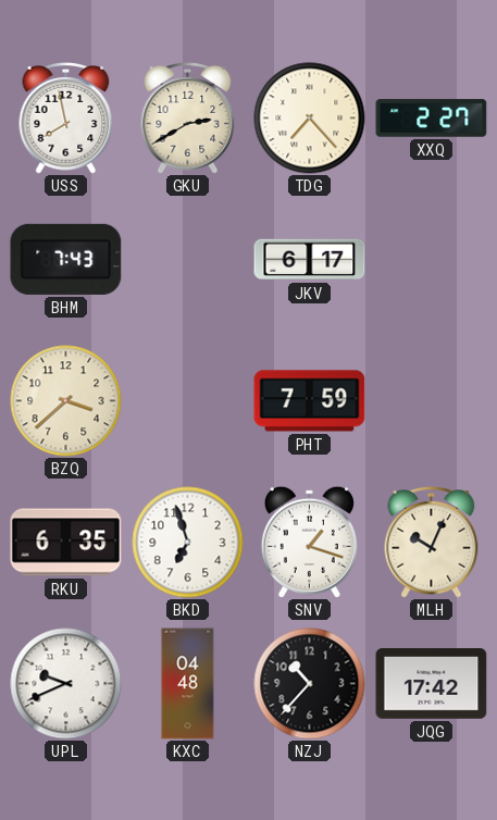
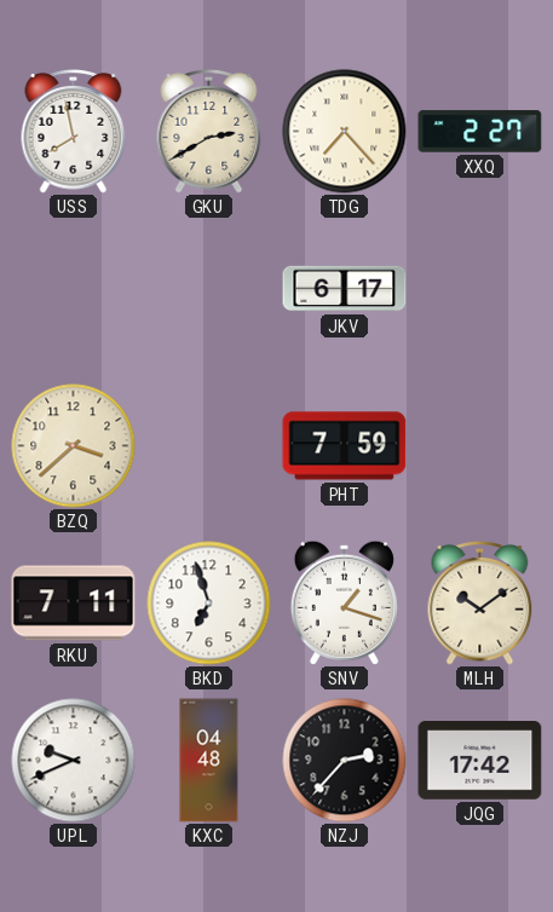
BHM: 7:43 -> none
RKU: 6:35 -> 7:11
MLH: 10:04 -> 10:09
NZJ: 10:37 -> 2:37
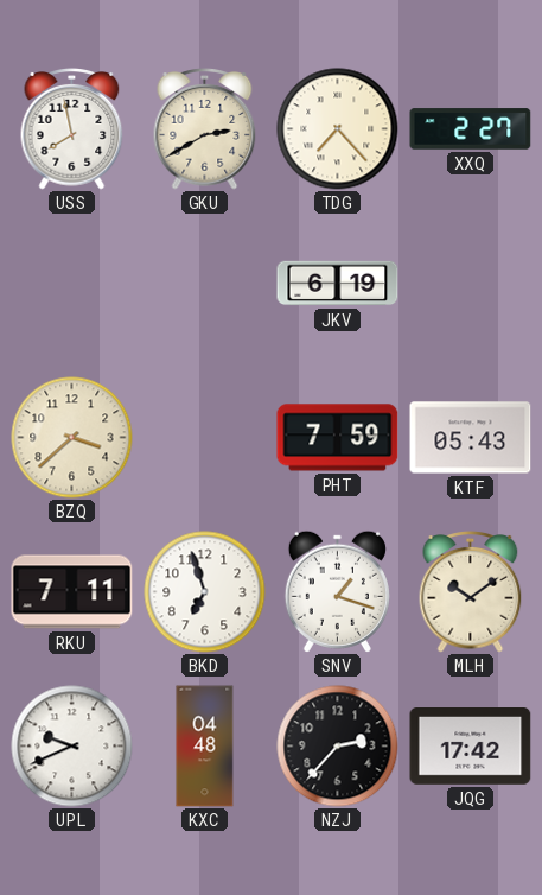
JKV: 6:17 -> 6:19
KTF: none -> 05:43
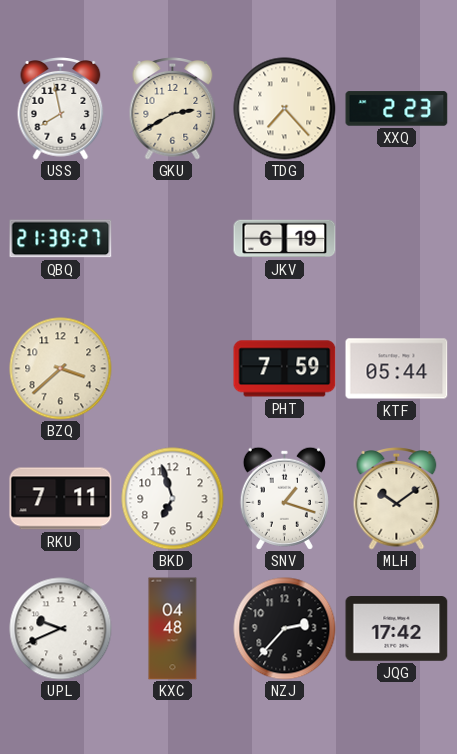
XXQ: 2:27 -> 2:23
QBQ: none -> 21:39
KTF: 05:43 -> 05:44
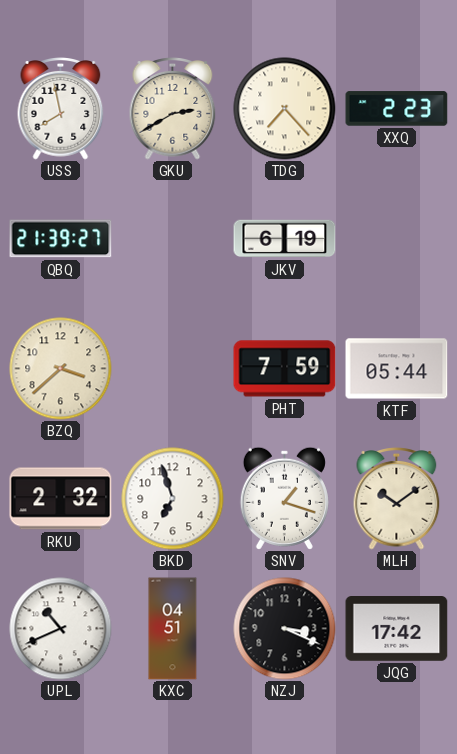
RKU: 7:11 -> 2:32
UPL: 9:41 -> 10:41
KXC: 04:48 -> 04:51
NZJ: 2:37 -> 3:19
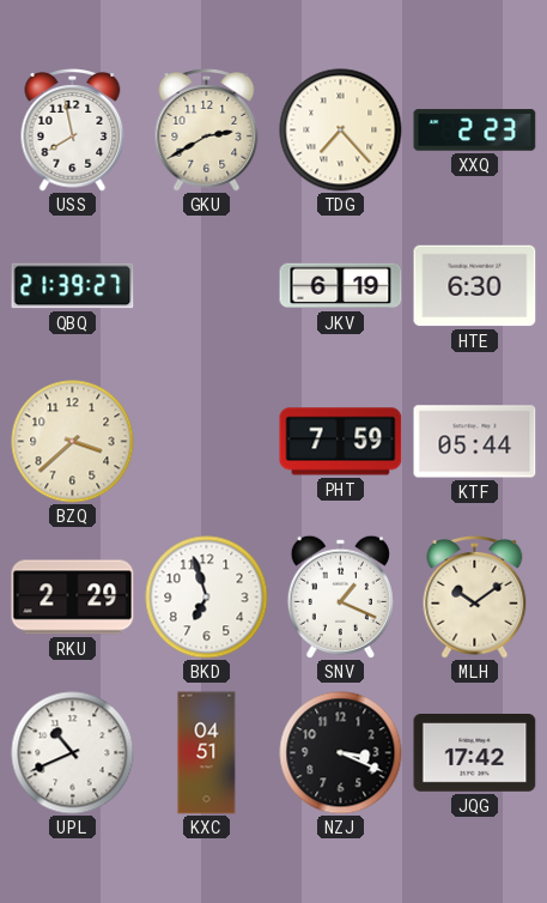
HTE: none -> 6:30
RKU: 2:32 -> 2:29
SNV: 1:18 -> 1:19
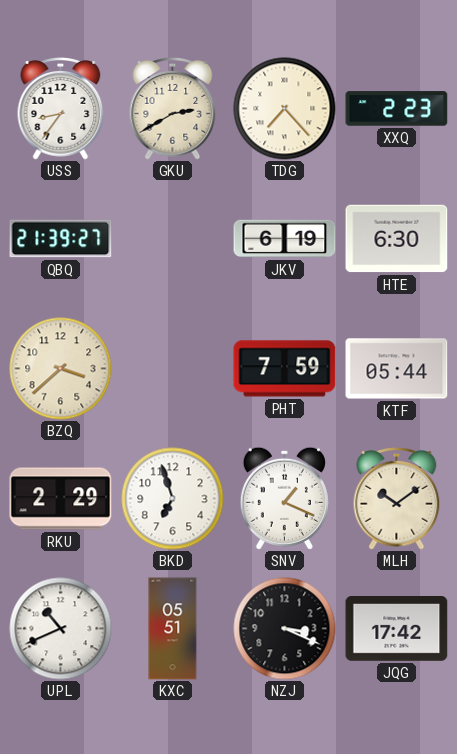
USS: 7:58 -> 8:36
KXC: 04:51 -> 05:51
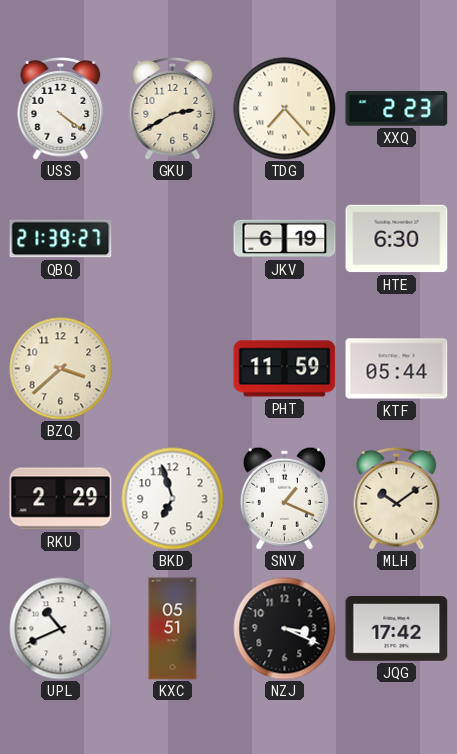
USS: 8:36 -> 4:21
PHT: 7:59 -> 11:59
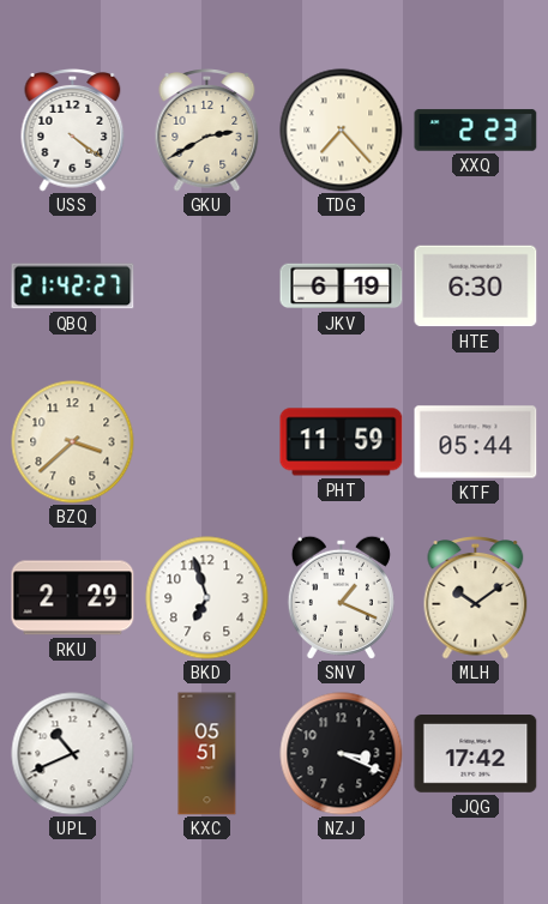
QBQ: 21:39 -> 21:42
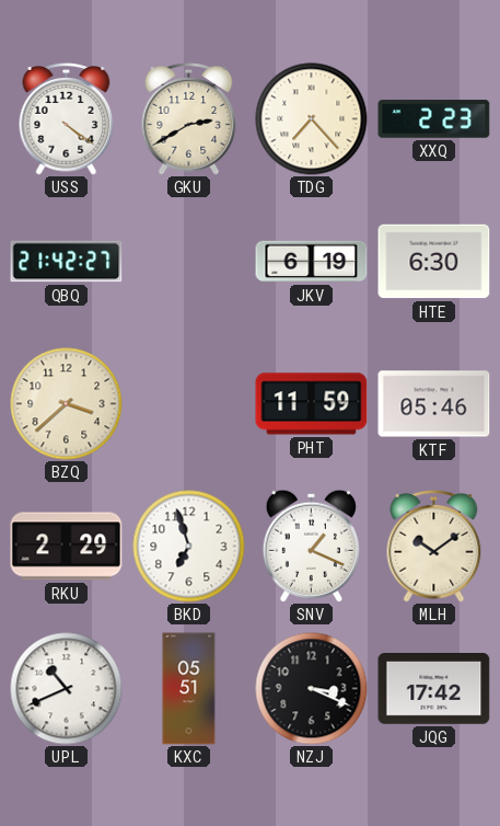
KTF: 05:44 -> 05:46
